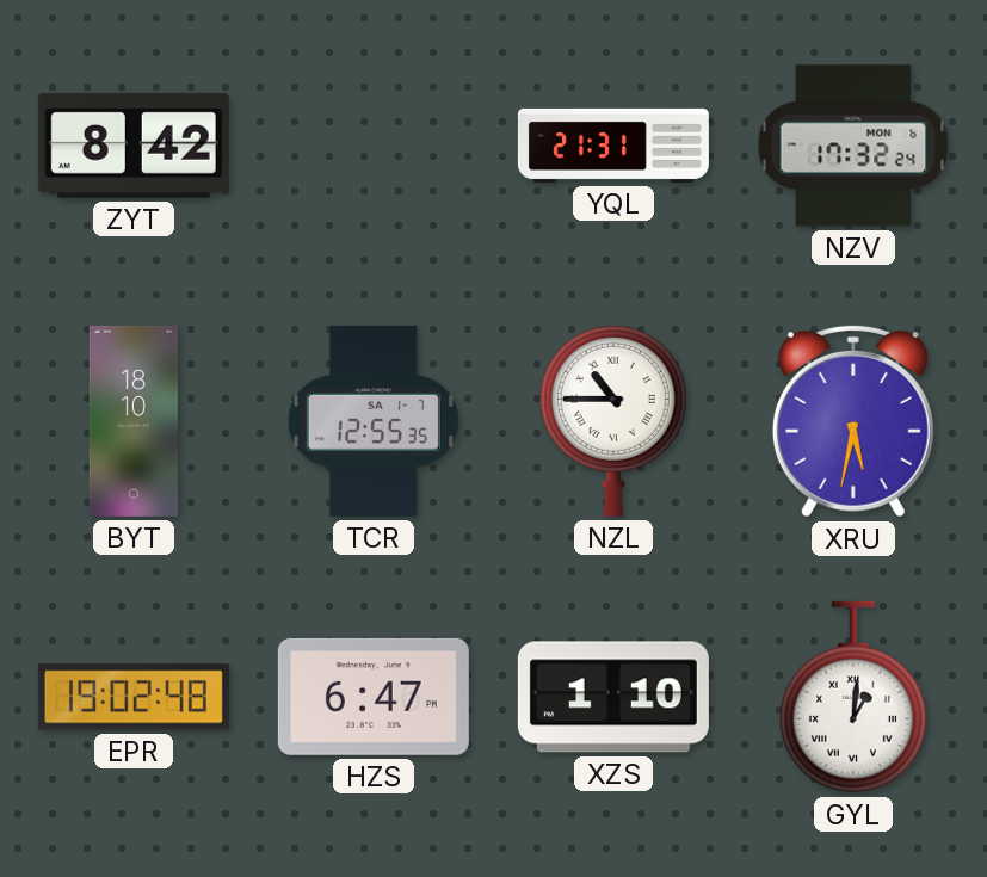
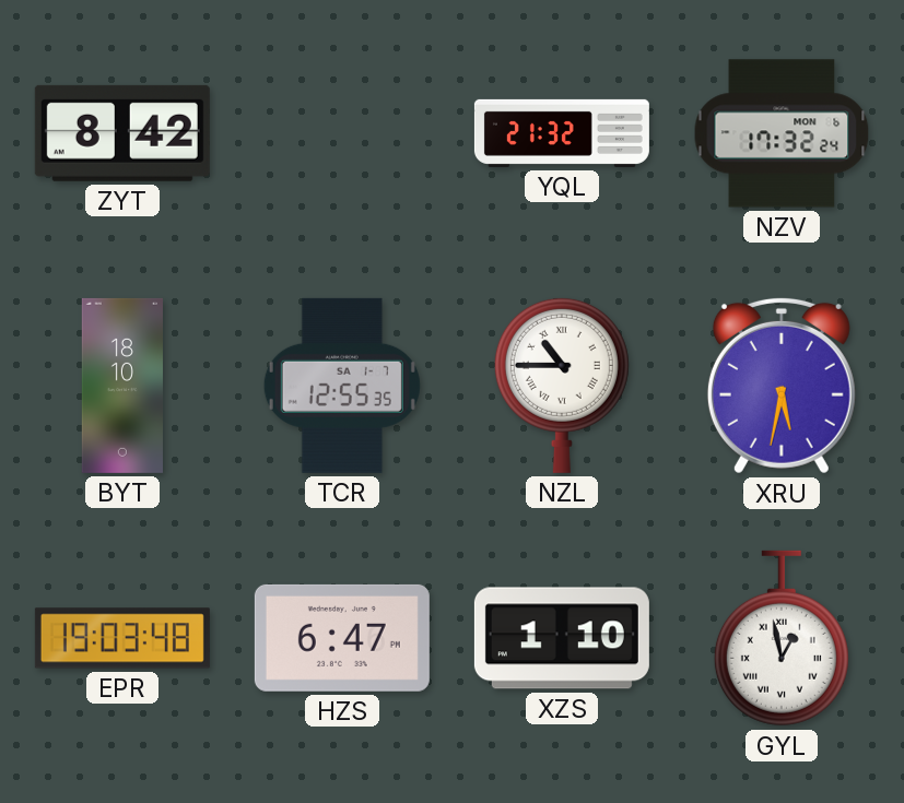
YQL: 21:31 -> 21:32
EPR: 19:02 -> 19:03
GYL: 1:01 -> 12:58
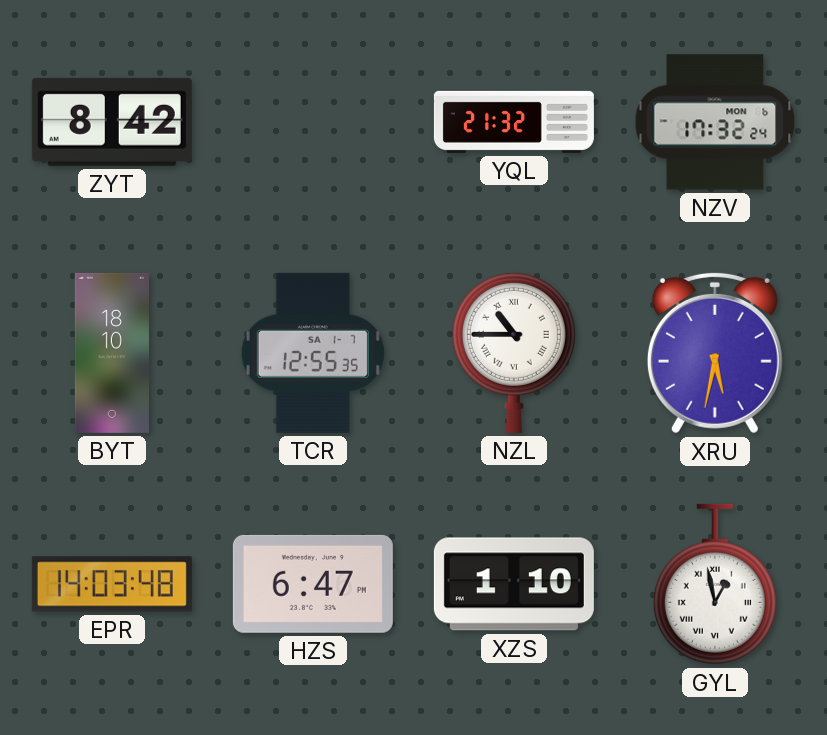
EPR: 19:03 -> 14:03
